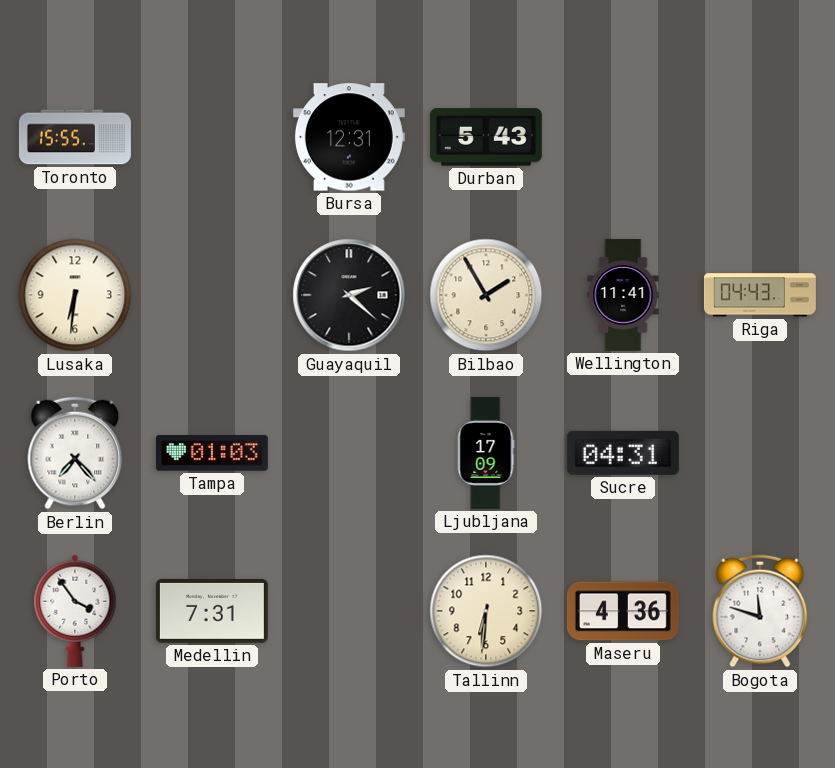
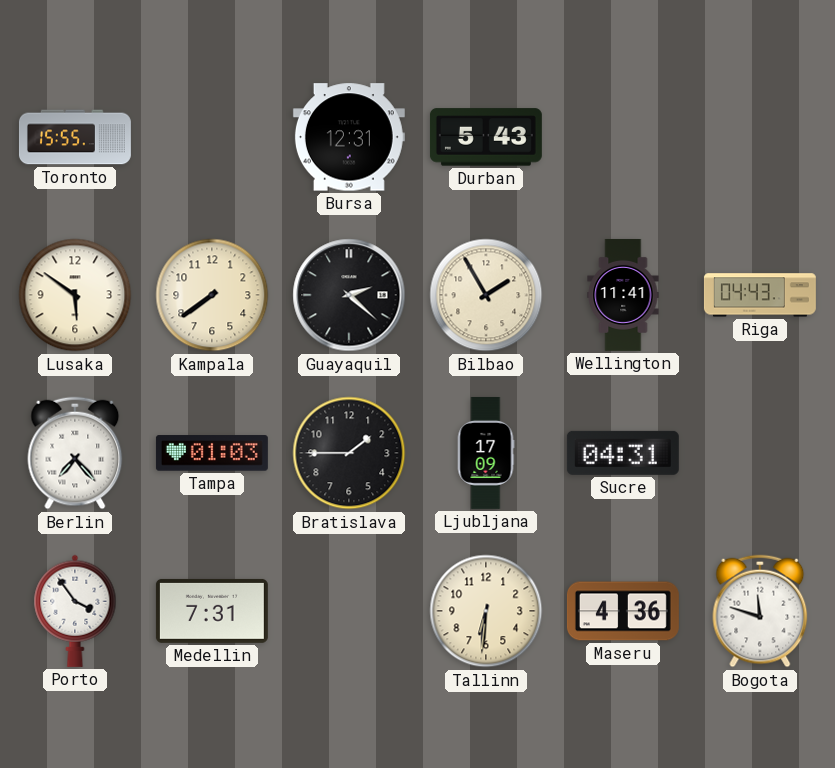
Lusaka: 6:31 -> 5:51
Kampala: none -> 7:39
Bratislava: none -> 1:45
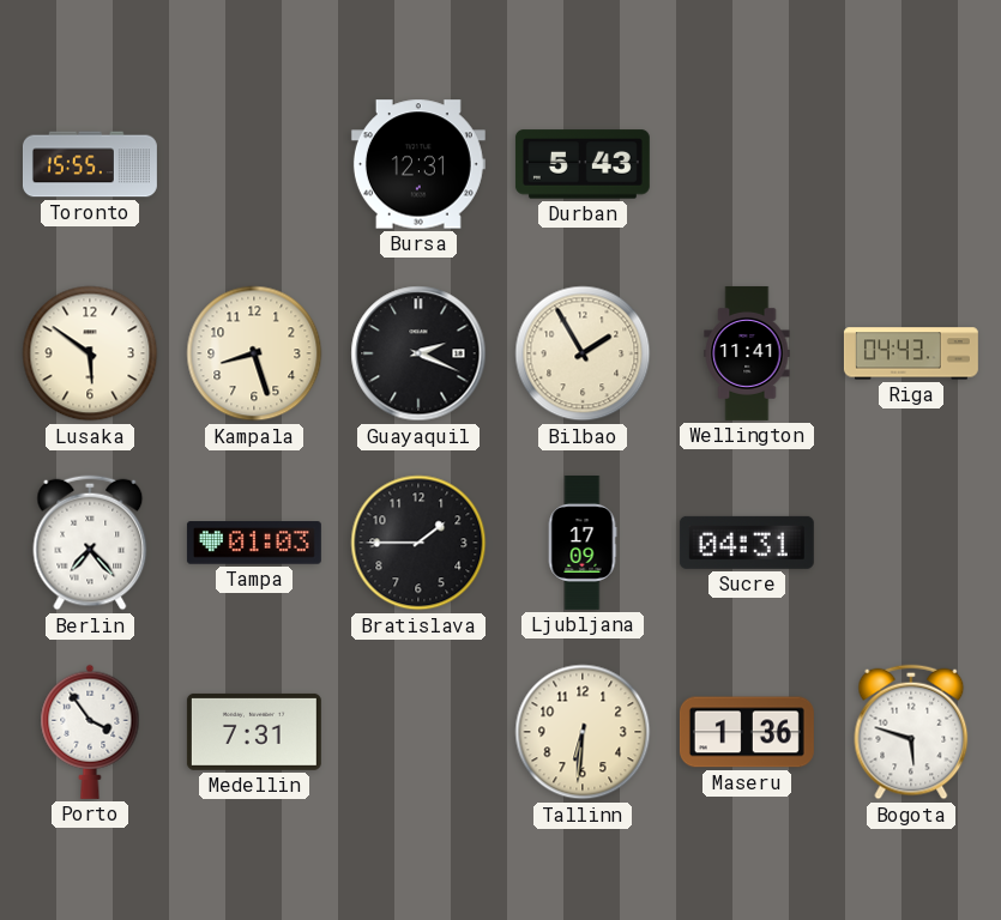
Kampala: 7:39 -> 8:27
Guayaquil: 2:22 -> 2:19
Maseru: 4:36 -> 1:36
Bogota: 11:48 -> 5:48
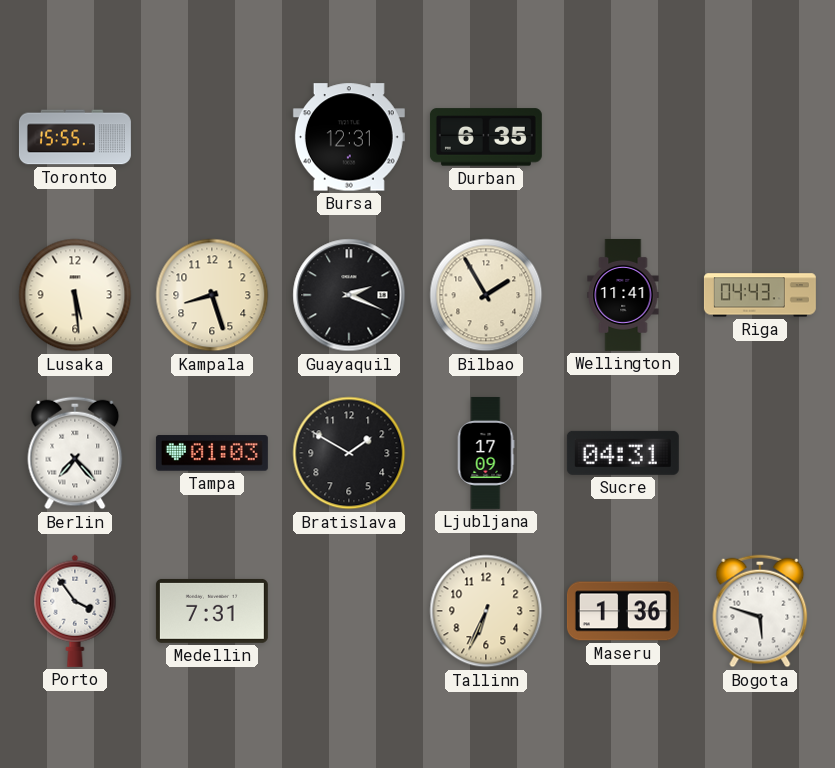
Durban: 5:43 -> 6:35
Lusaka: 5:51 -> 5:29
Bratislava: 1:45 -> 1:50
Tallinn: 6:31 -> 6:34
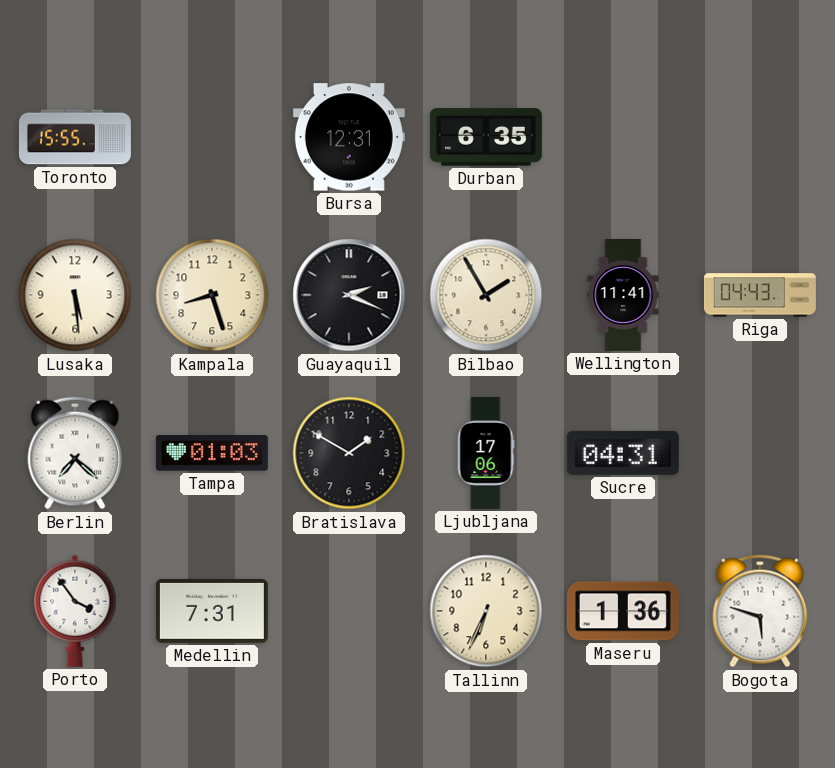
Berlin: 7:23 -> 7:22
Ljubljana: 17:09 -> 17:06
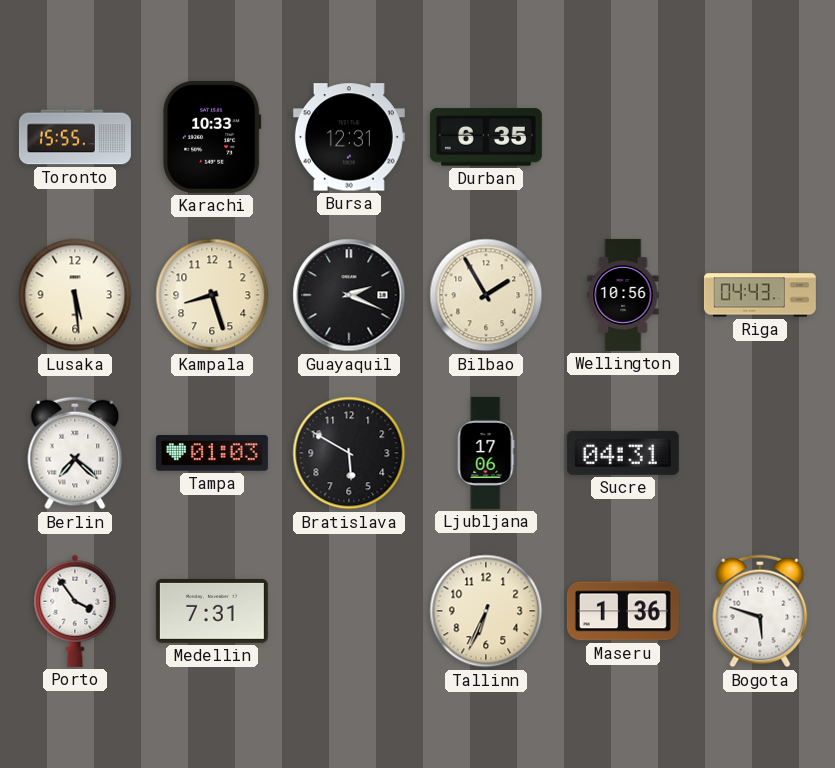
Karachi: none -> 10:33
Wellington: 11:41 -> 10:56
Bratislava: 1:50 -> 5:50
